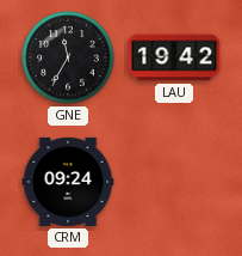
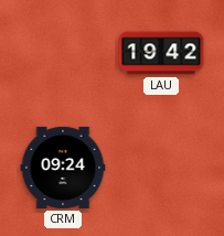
GNE: 11:35 -> none
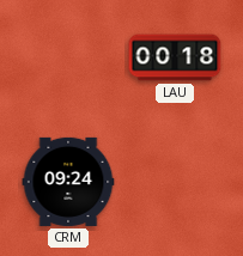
LAU: 19:42 -> 00:18
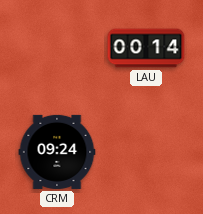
LAU: 00:18 -> 00:14
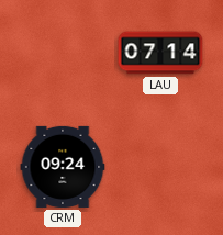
LAU: 00:14 -> 07:14
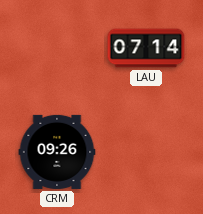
CRM: 09:24 -> 09:26
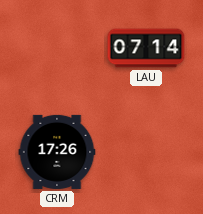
CRM: 09:26 -> 17:26
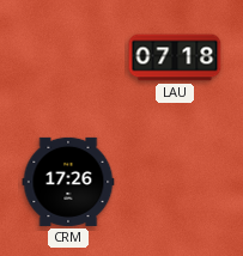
LAU: 07:14 -> 07:18
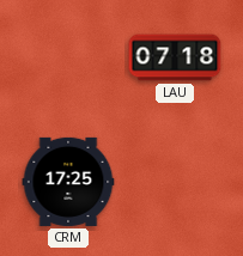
CRM: 17:26 -> 17:25
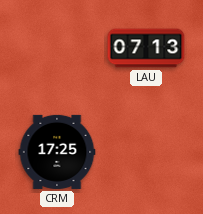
LAU: 07:18 -> 07:13
